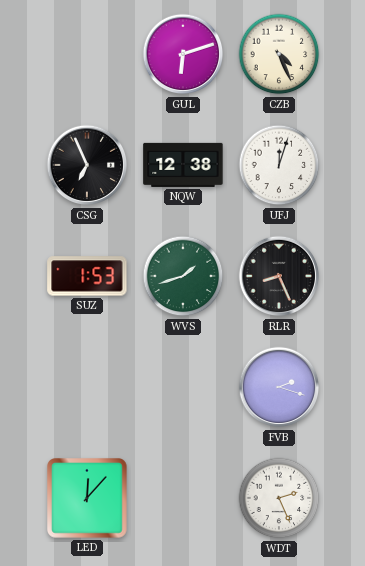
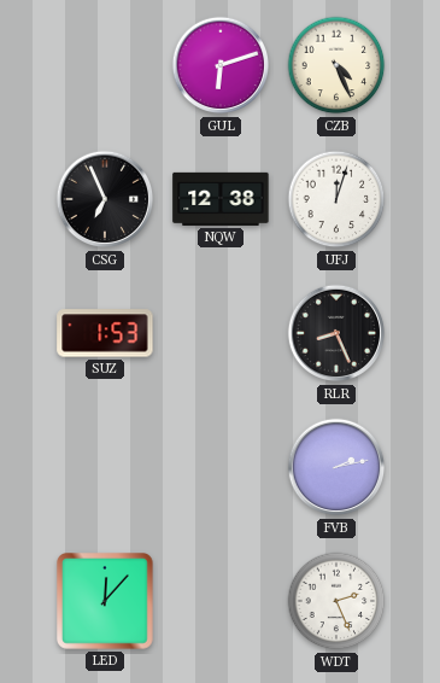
WVS: 1:42 -> none
FVB: 2:18 -> 2:13
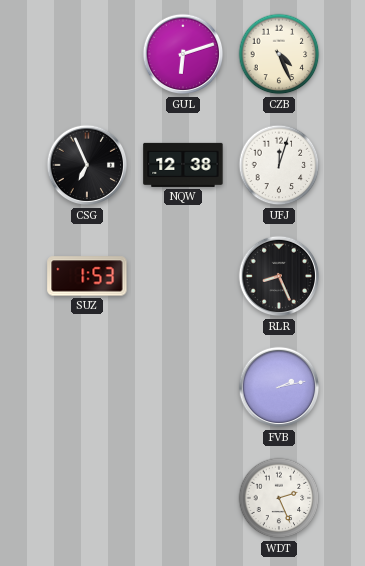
LED: 12:07 -> none
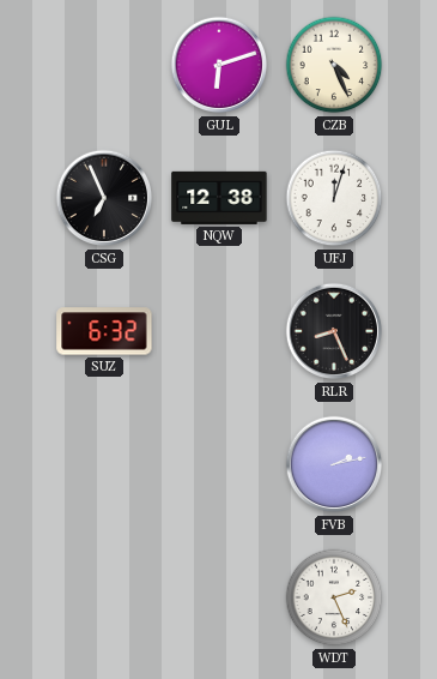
SUZ: 1:53 -> 6:32
